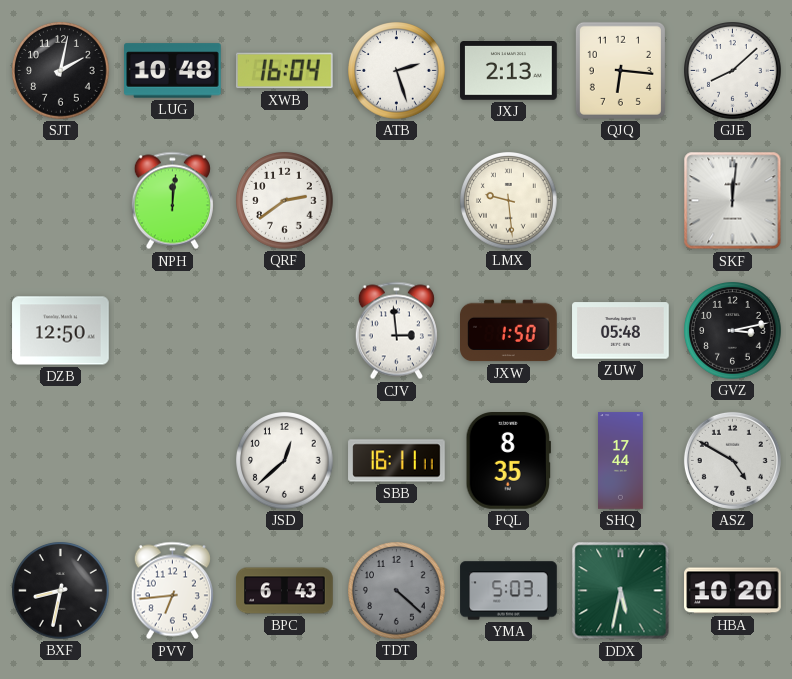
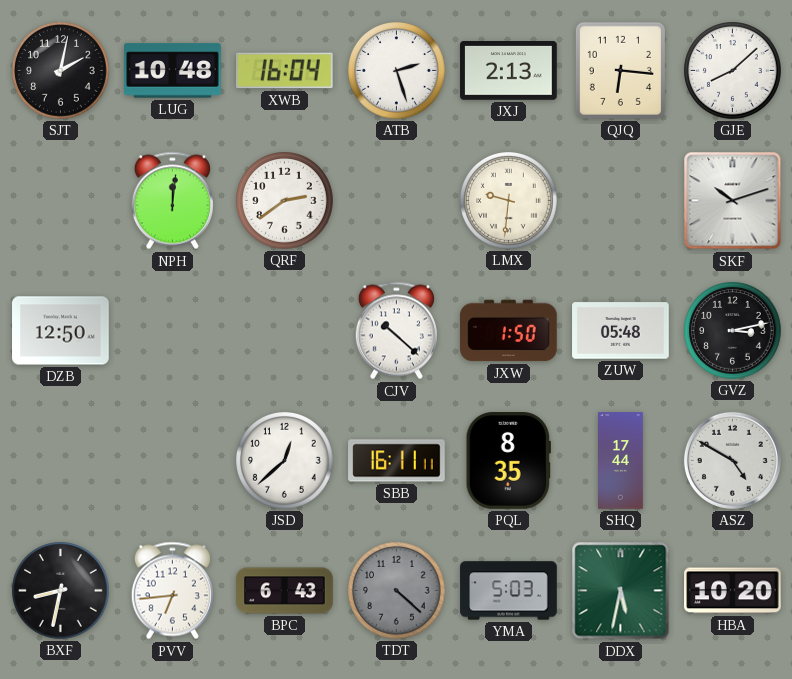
LMX: 9:29 -> 9:31
SKF: 12:01 -> 10:12
CJV: 2:59 -> 10:22
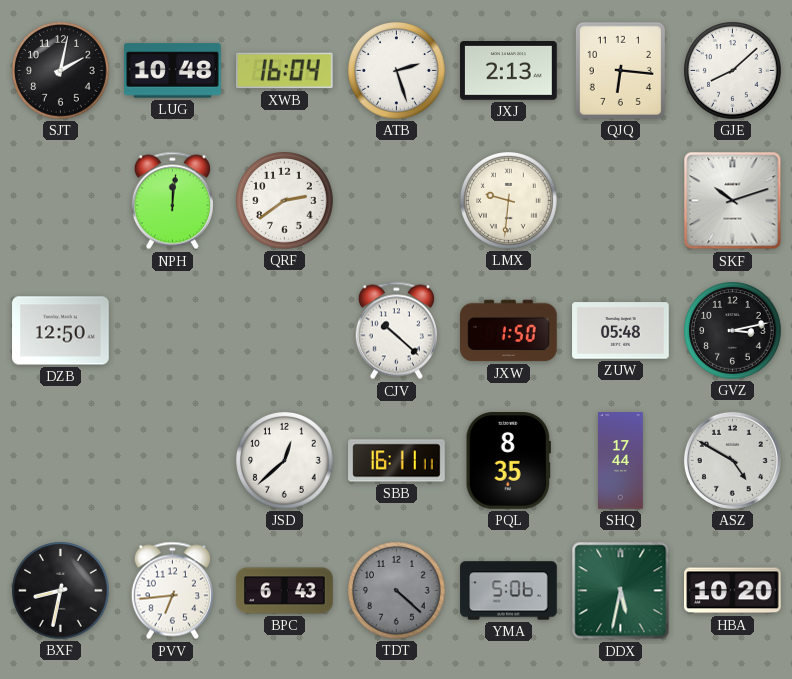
YMA: 5:03 -> 5:06
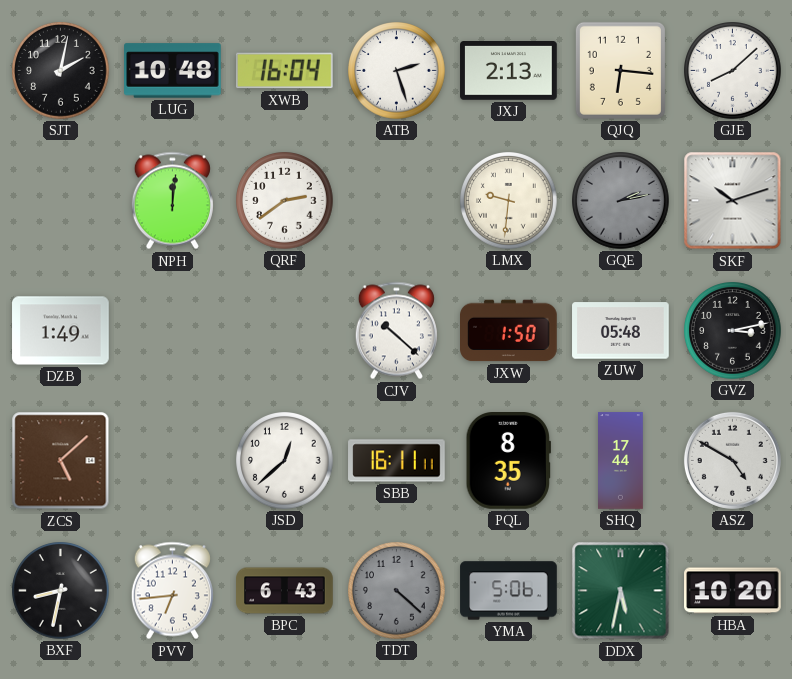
GQE: none -> 2:13
DZB: 12:50 -> 1:49
ZCS: none -> 5:08
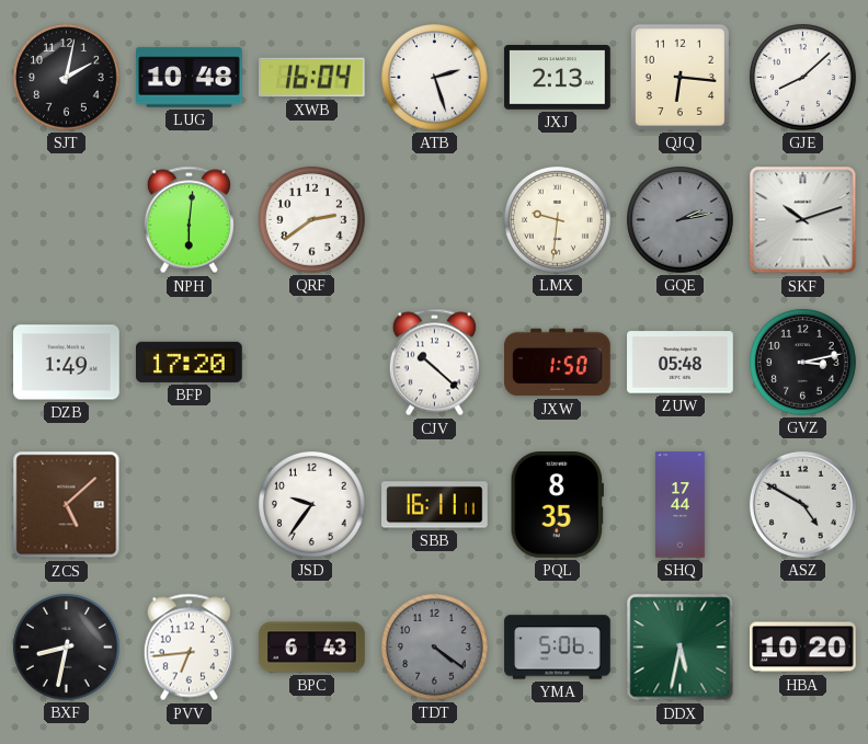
NPH: 12:01 -> 6:01
BFP: none -> 17:20
JSD: 12:38 -> 9:36
TDT: 4:22 -> 4:21
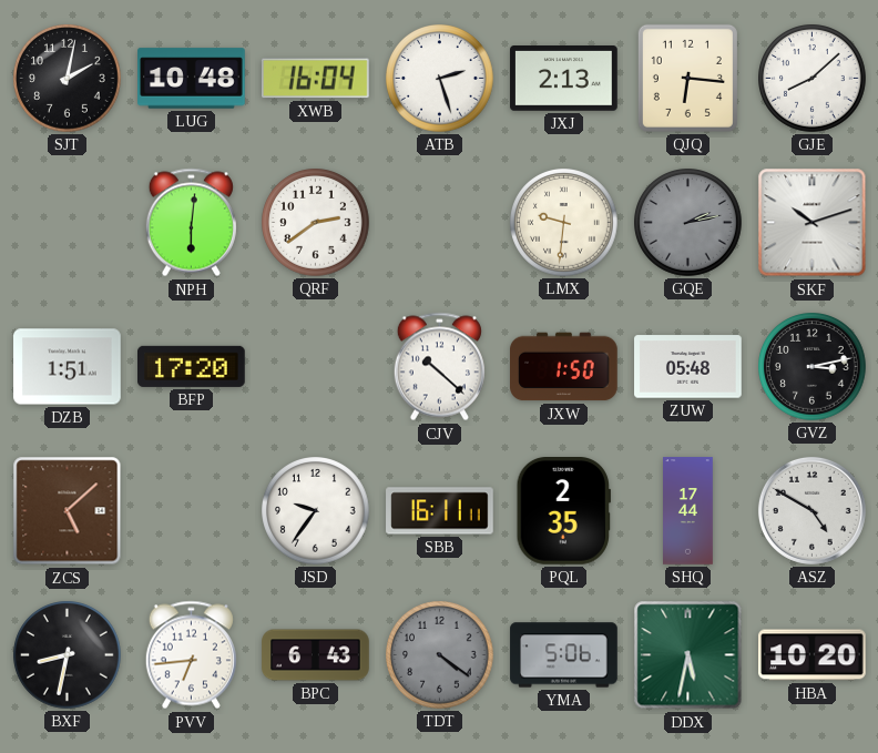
DZB: 1:49 -> 1:51
PQL: 8:35 -> 2:35
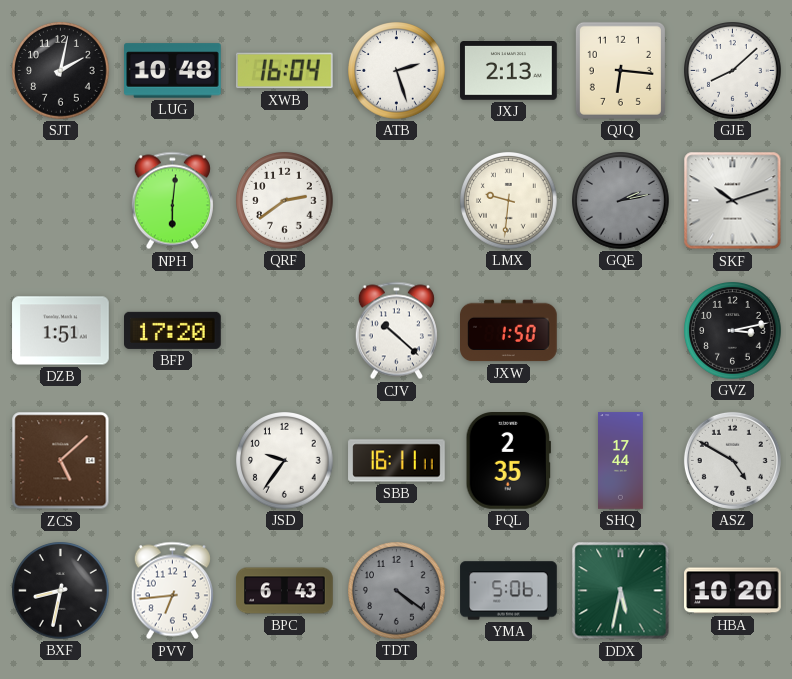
ZUW: 05:48 -> none
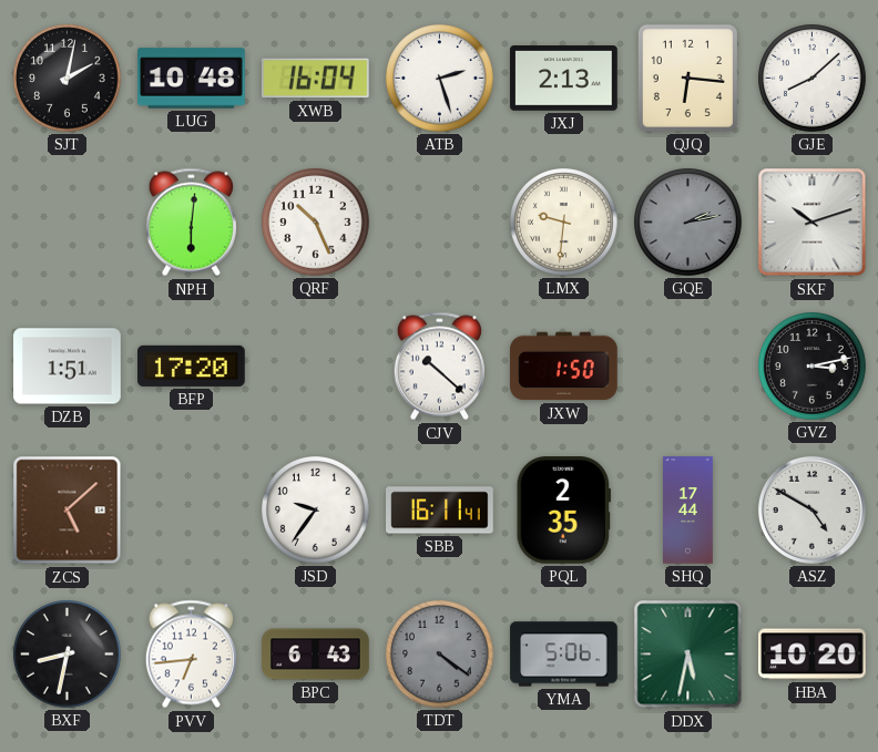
QRF: 2:39 -> 10:26
SBB: 16:11:11 -> 16:11:41
